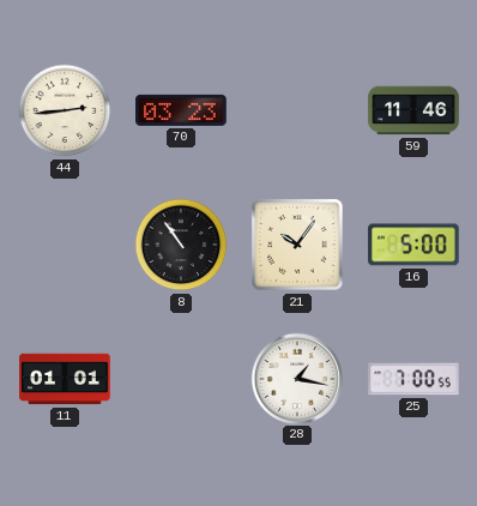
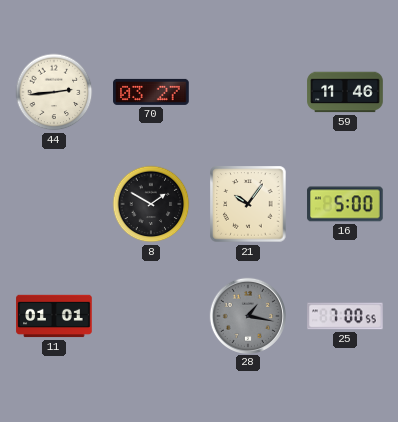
70: 03:23 -> 03:27
8: 10:54 -> 1:50
28 dial: white -> grey
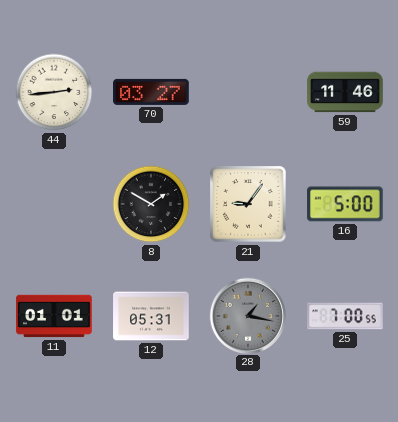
21: 10:06 -> 9:06
12: none -> 05:31
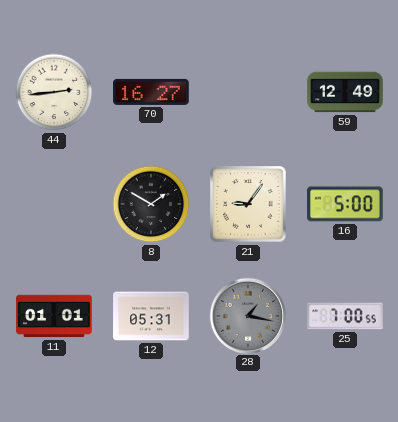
70: 03:27 -> 16:27
59: 11:46 -> 12:49
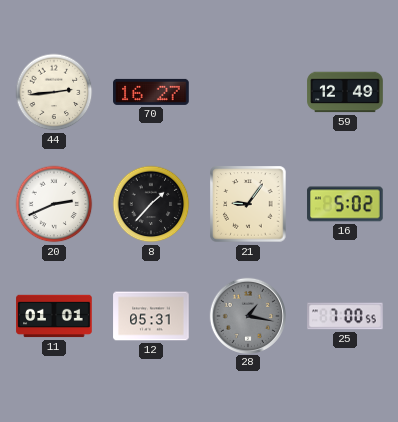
20: none -> 2:41
8: 1:50 -> 1:37
16: 5:00 -> 5:02
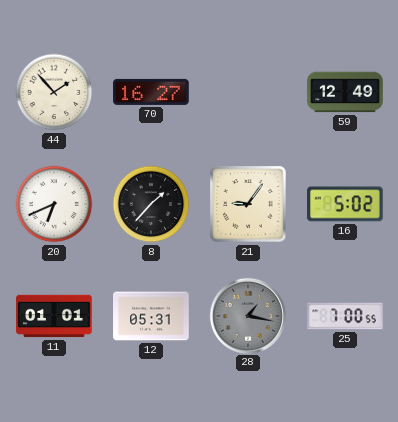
44: 2:44 -> 1:53
20: 2:41 -> 6:41
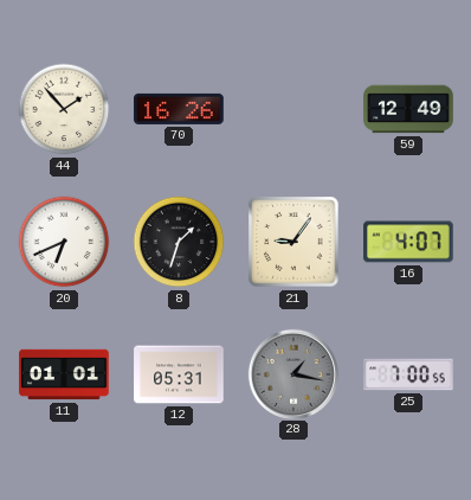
70: 16:27 -> 16:26
8: 1:37 -> 1:33
16: 5:02 -> 4:07
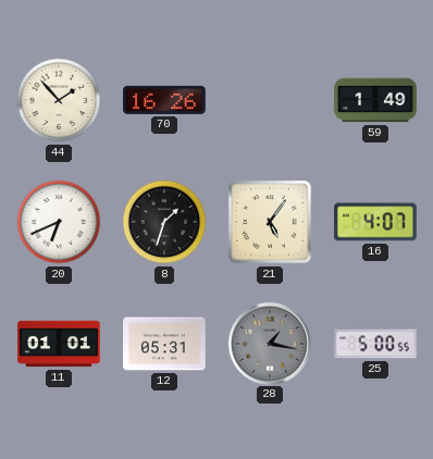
59: 12:49 -> 1:49
21: 9:06 -> 5:06
25: 7:00 -> 5:00
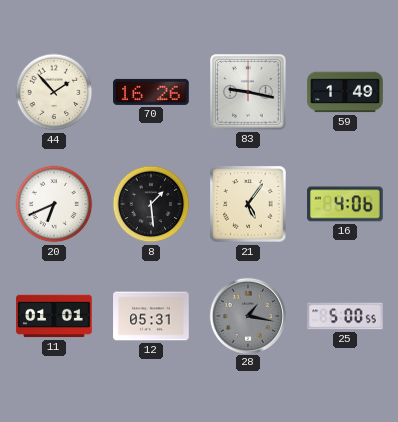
83: none -> 9:17
8: 1:33 -> 1:29
16: 4:07 -> 4:06
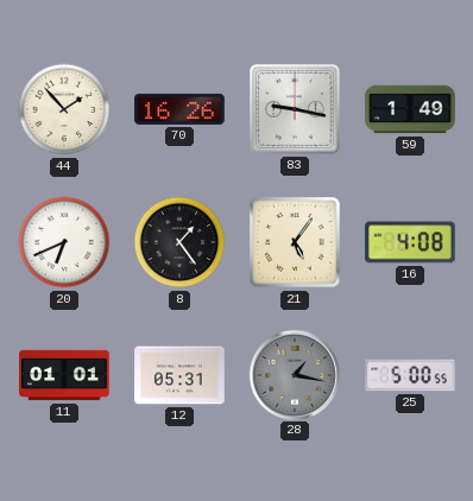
8: 1:29 -> 1:24
16: 4:06 -> 4:08
